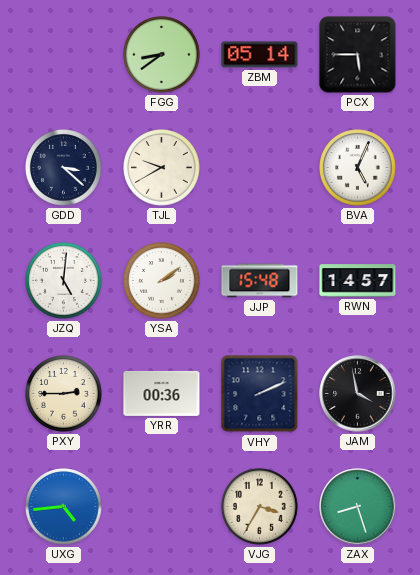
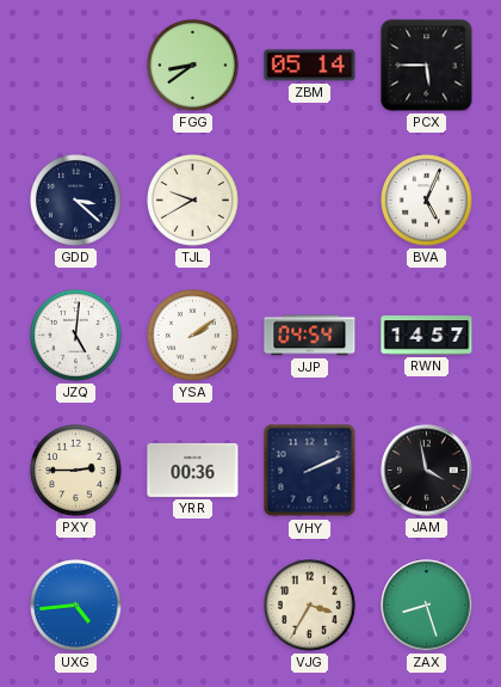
JJP: 15:48 -> 04:54
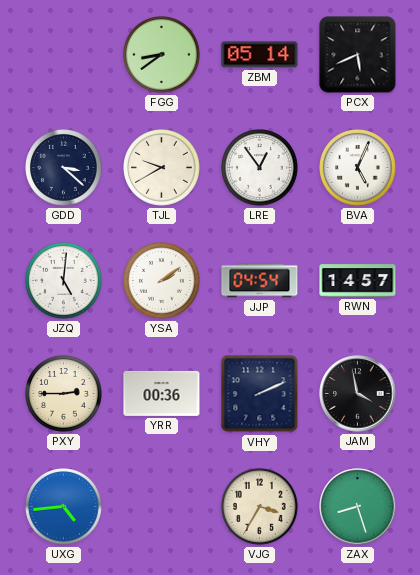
PCX: 5:45 -> 5:41
LRE: none -> 12:54
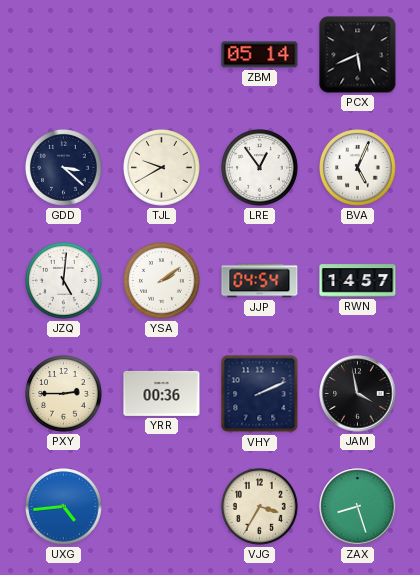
FGG: 8:39 -> none
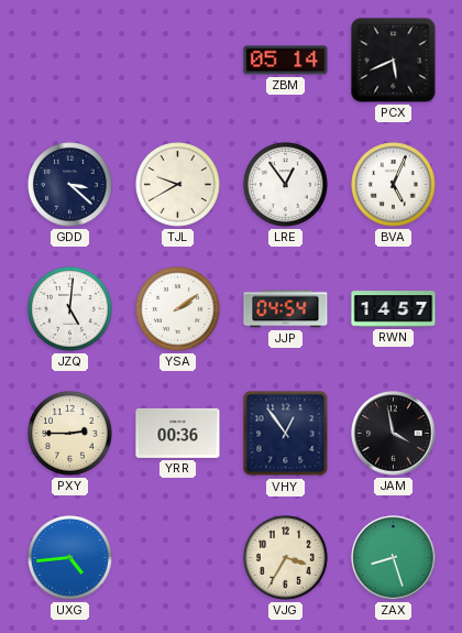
VHY: 2:11 -> 12:54
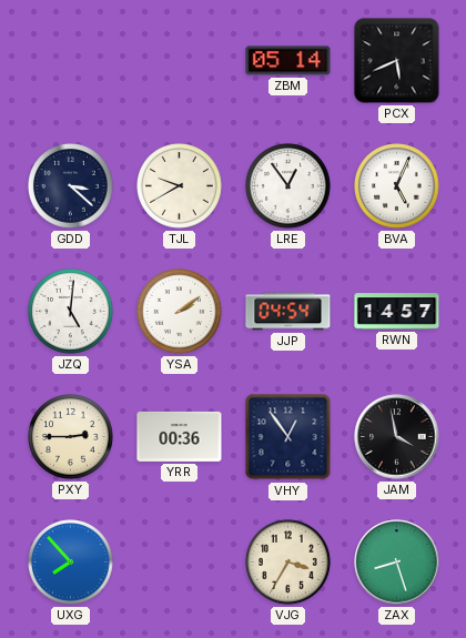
UXG: 4:44 -> 7:53
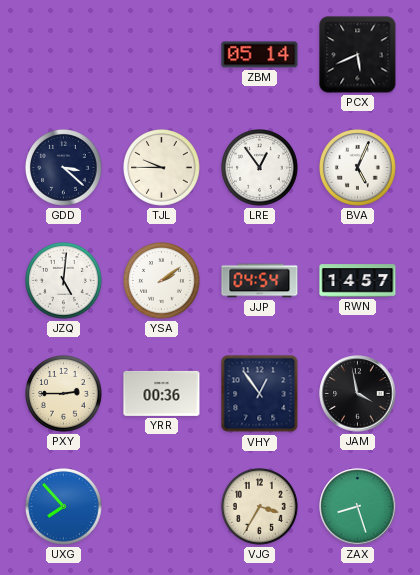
TJL: 9:40 -> 9:45
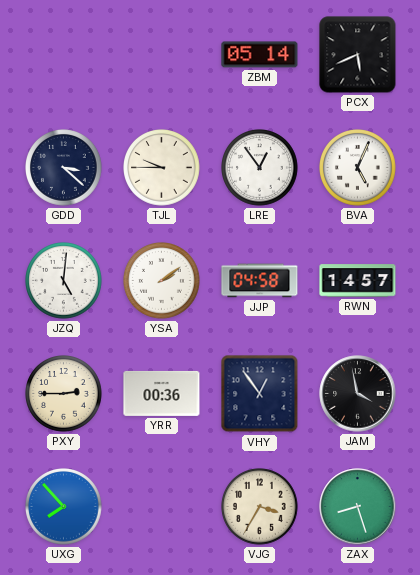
JJP: 04:54 -> 04:58
